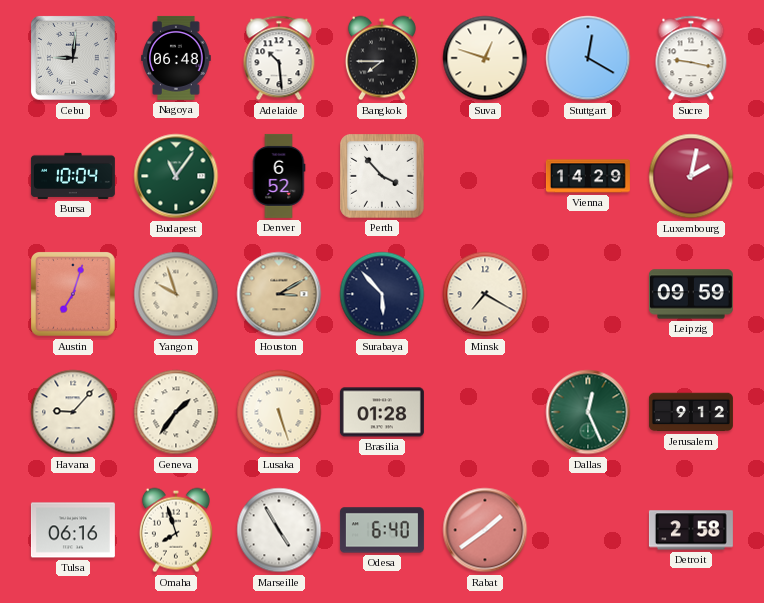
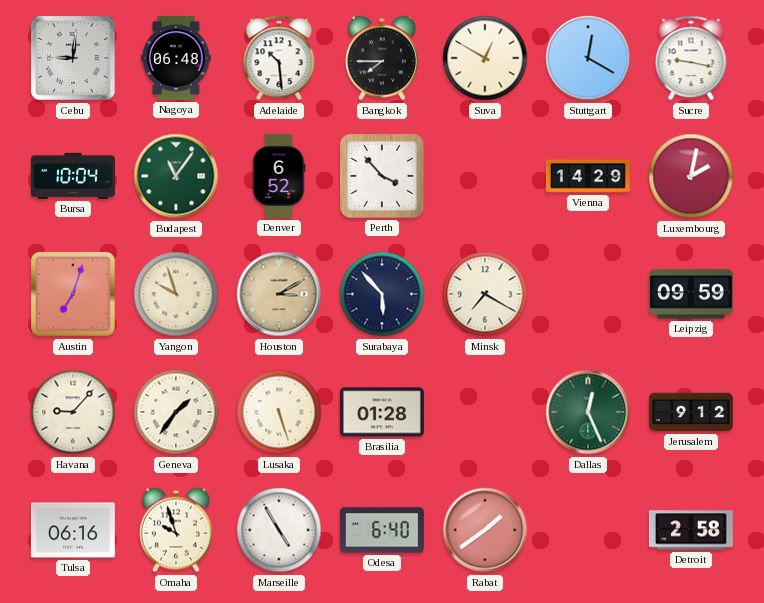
Suva: 12:48 -> 12:50
Omaha: 7:57 -> 9:57
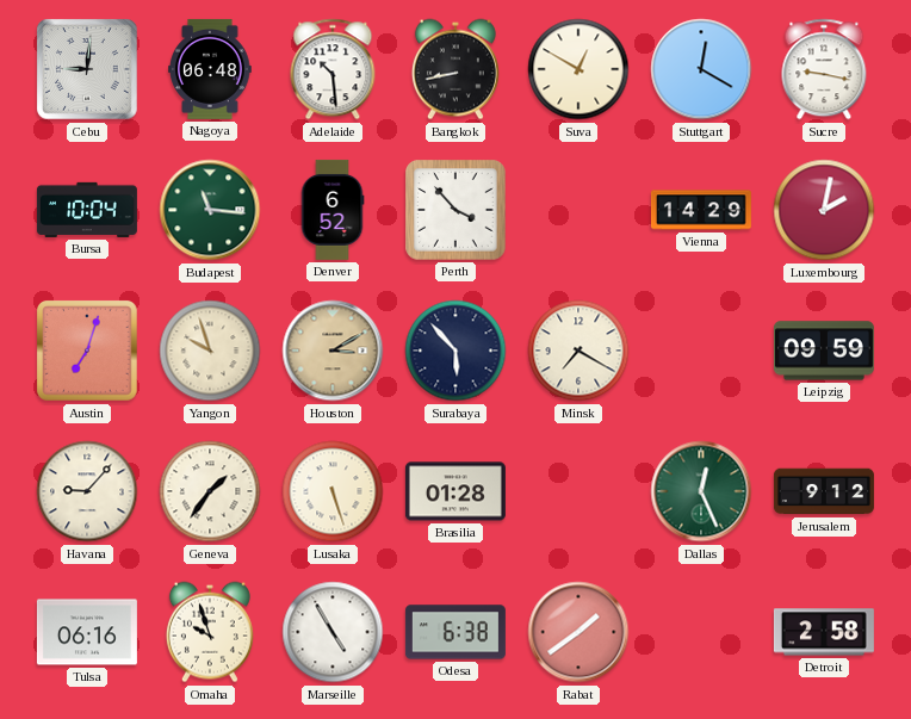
Bangkok: 7:45 -> 8:43
Budapest: 11:06 -> 11:16
Odesa: 6:40 -> 6:38
